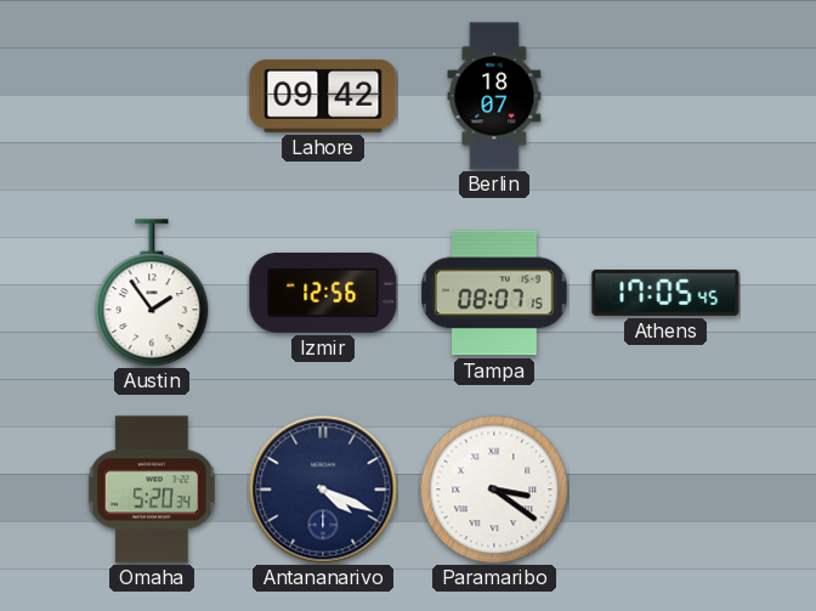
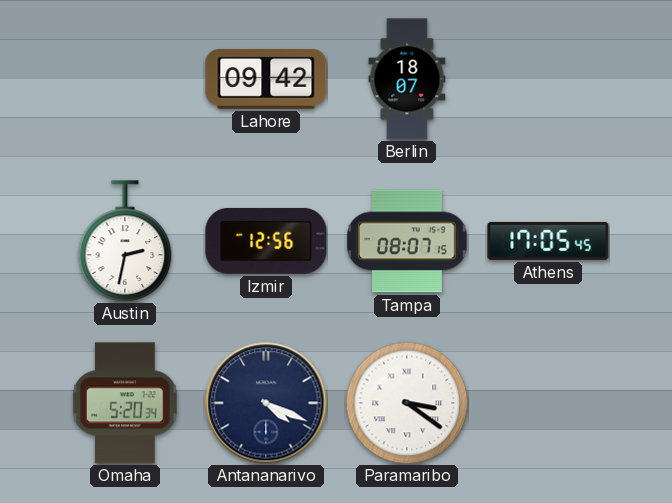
Austin: 1:54 -> 2:32
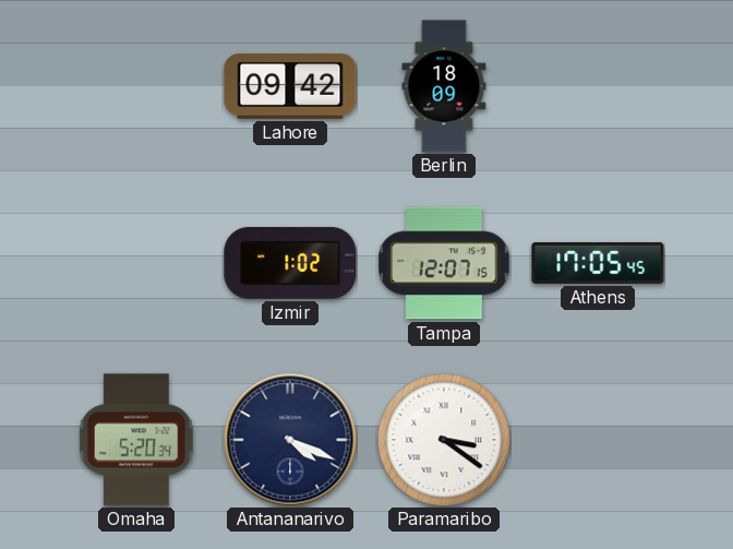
Berlin: 18:07 -> 18:09
Austin: 2:32 -> none
Izmir: 12:56 -> 1:02
Tampa: 08:07 -> 12:07
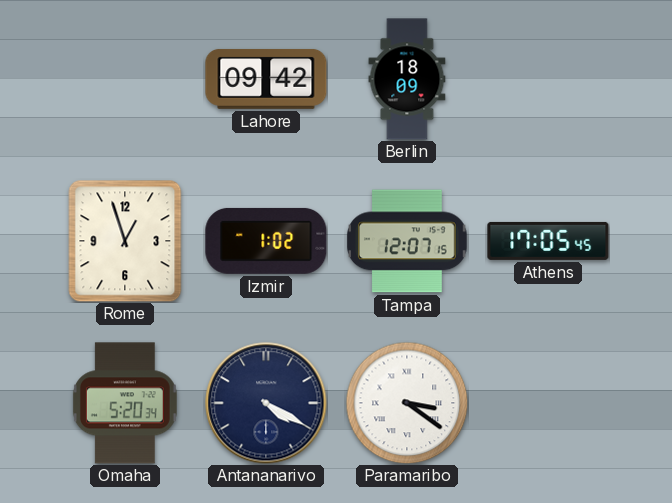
Rome: none -> 12:57
Antananarivo: 4:19 -> 4:20
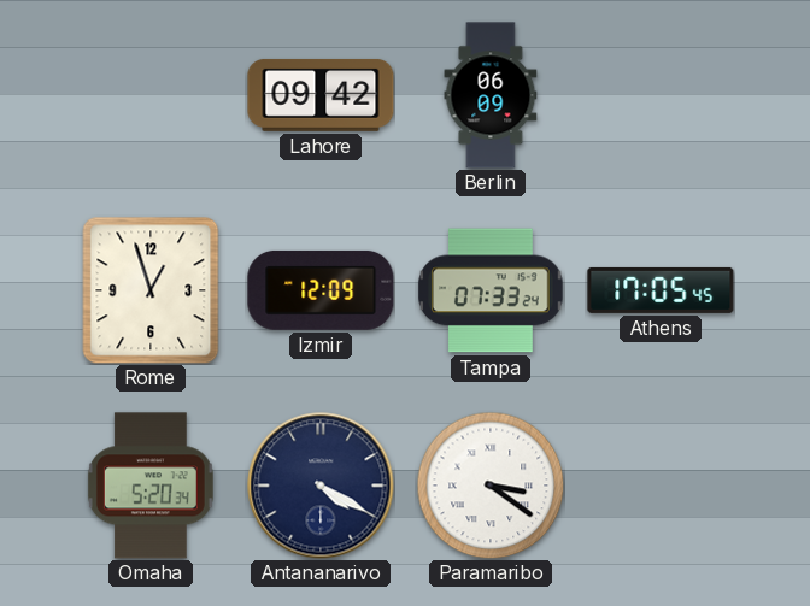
Berlin: 18:09 -> 06:09
Izmir: 1:02 -> 12:09
Tampa: 12:07 -> 07:33
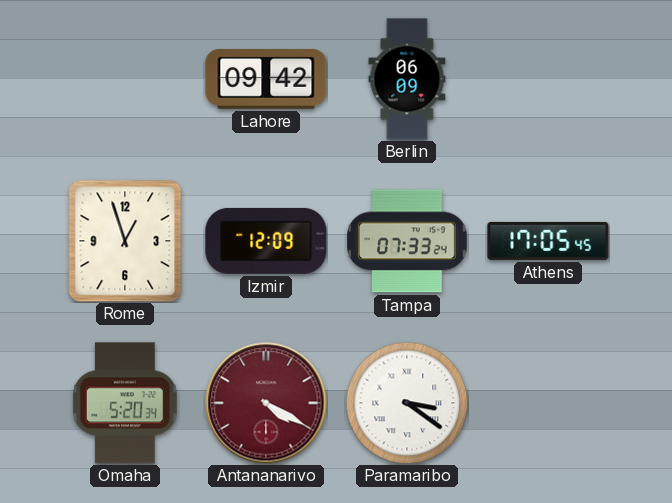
Antananarivo dial: navy -> burgundy
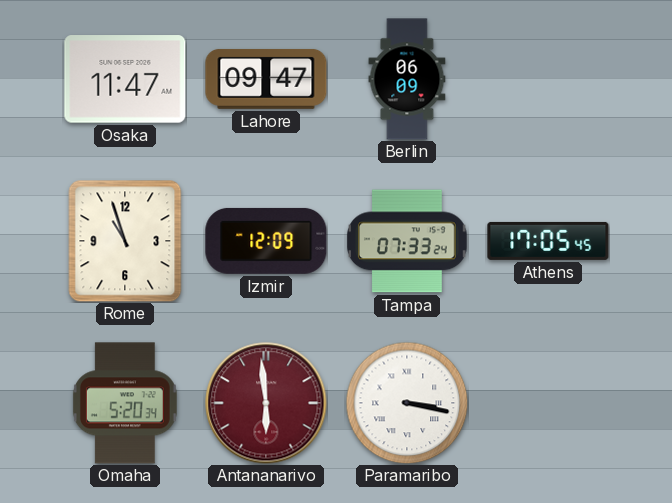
Osaka: none -> 11:47
Lahore: 09:42 -> 09:47
Rome: 12:57 -> 10:57
Antananarivo: 4:20 -> 5:59
Paramaribo: 3:21 -> 3:17
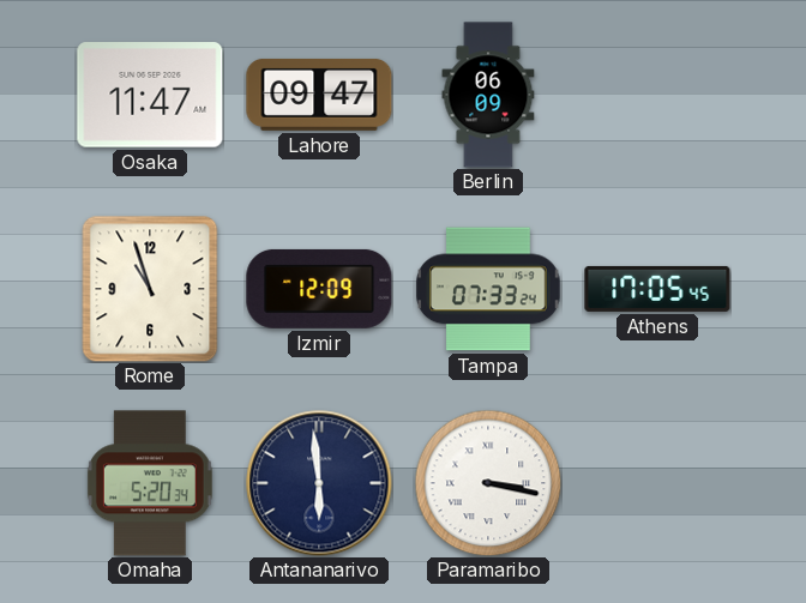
Antananarivo dial: burgundy -> navy
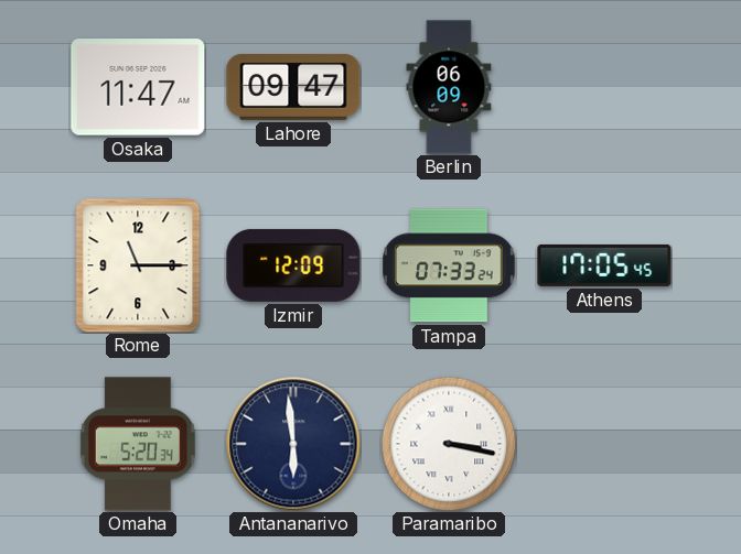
Rome: 10:57 -> 11:15
